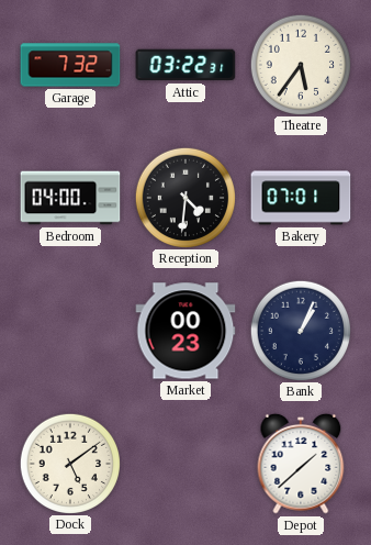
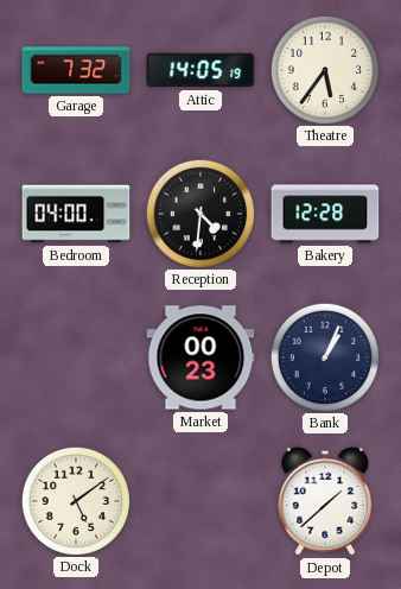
Attic: 03:22 -> 14:05
Bakery: 07:01 -> 12:28
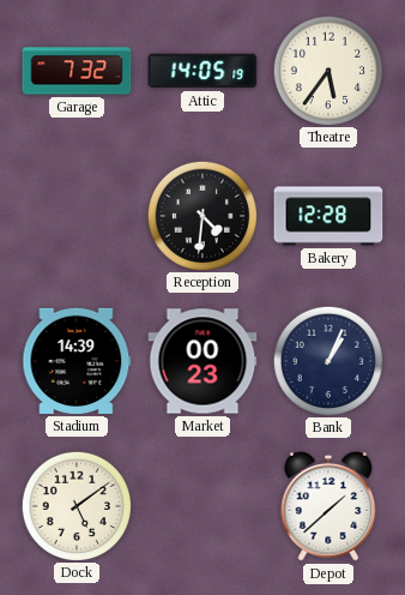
Bedroom: 04:00 -> none
Stadium: none -> 14:39
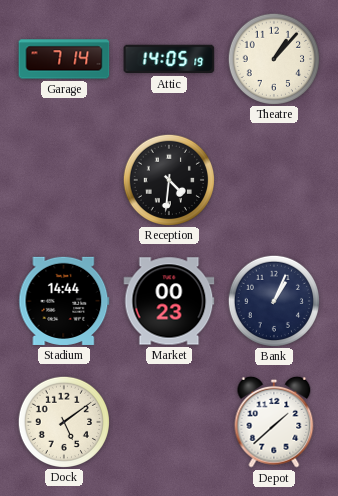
Garage: 7:32 -> 7:14
Theatre: 5:36 -> 1:07
Bakery: 12:28 -> none
Stadium: 14:39 -> 14:44
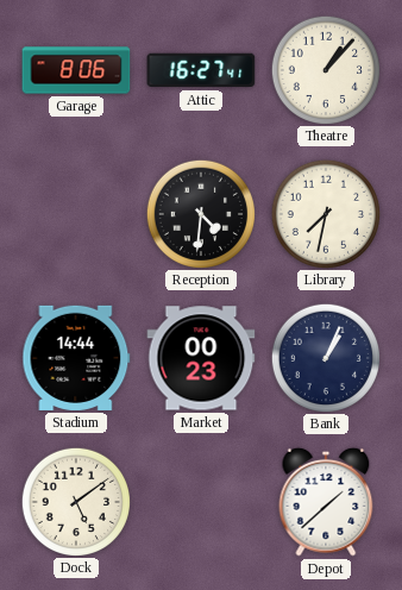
Garage: 7:14 -> 8:06
Attic: 14:05 -> 16:27
Library: none -> 7:32
